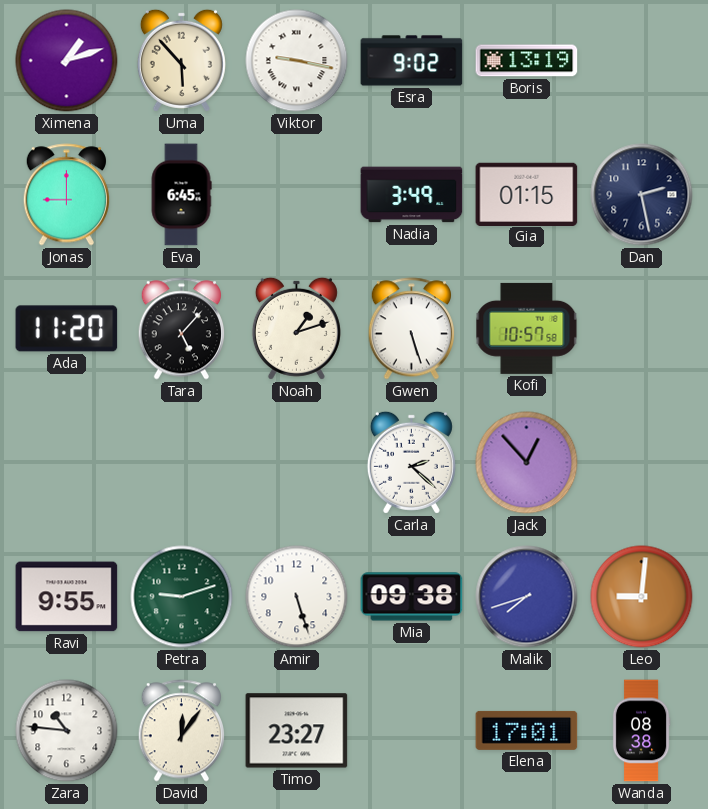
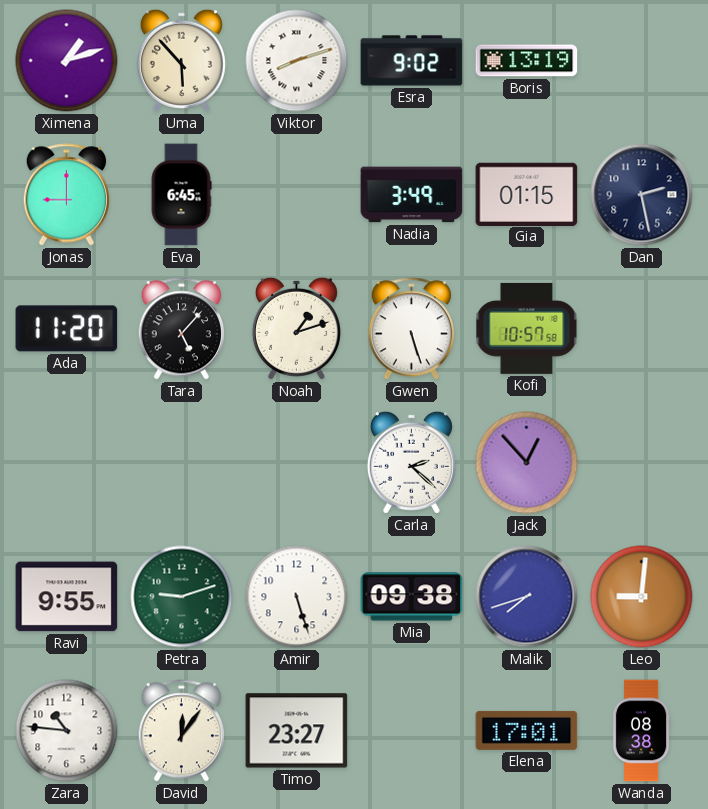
Viktor: 9:17 -> 8:12
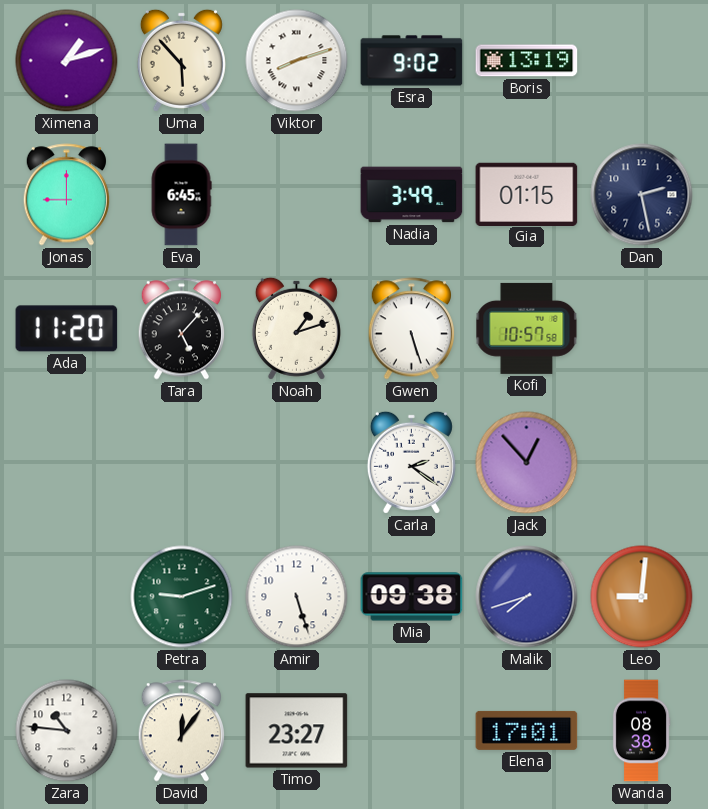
Carla: 2:22 -> 2:21
Ravi: 9:55 -> none
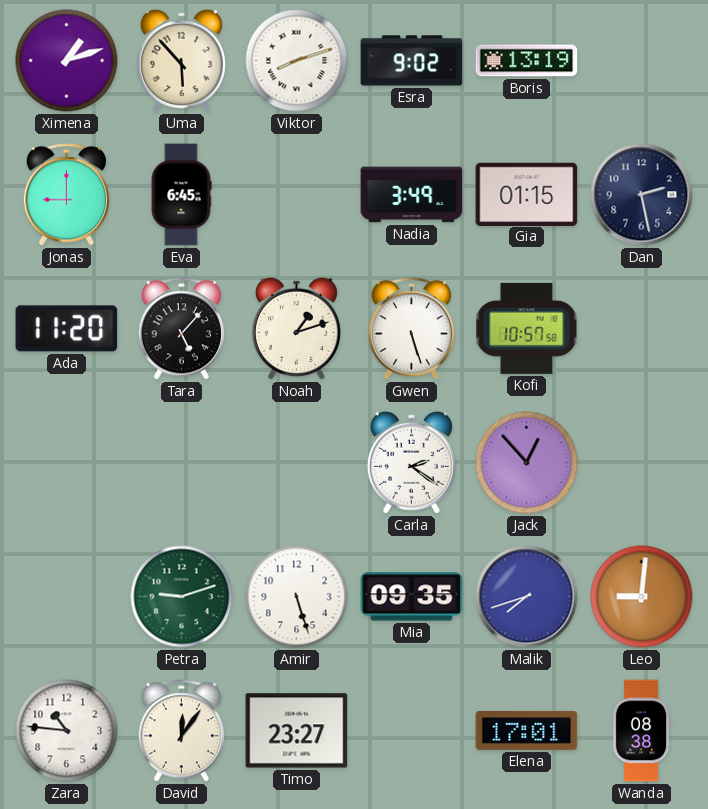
Mia: 09:38 -> 09:35
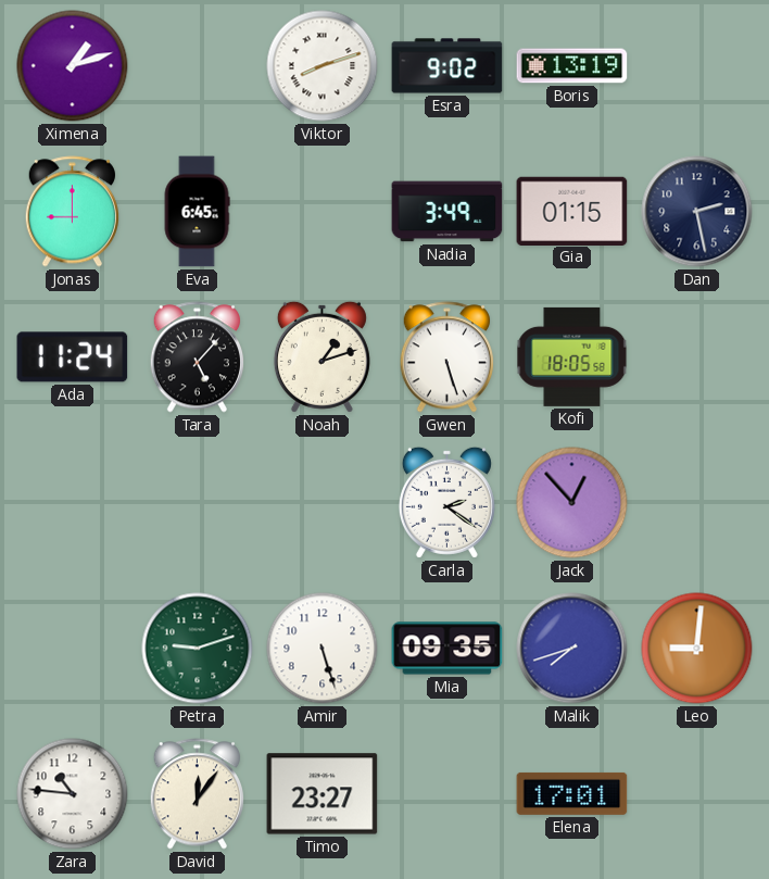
Uma: 5:53 -> none
Ada: 11:20 -> 11:24
Kofi: 10:57 -> 18:05
Wanda: 08:38 -> none
